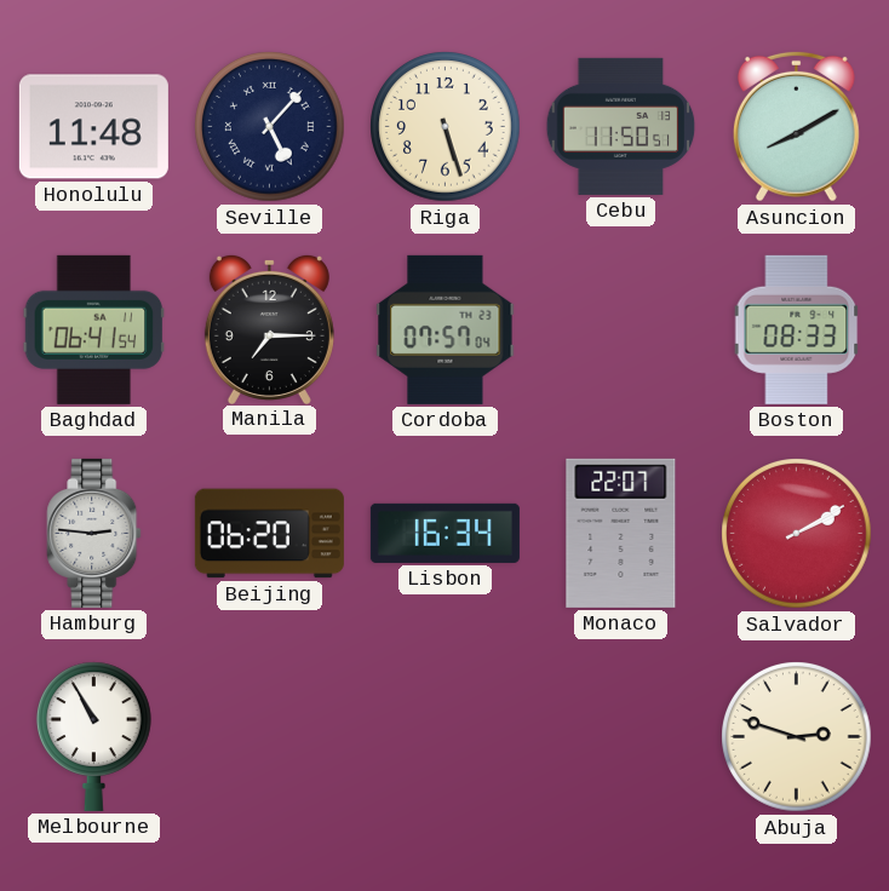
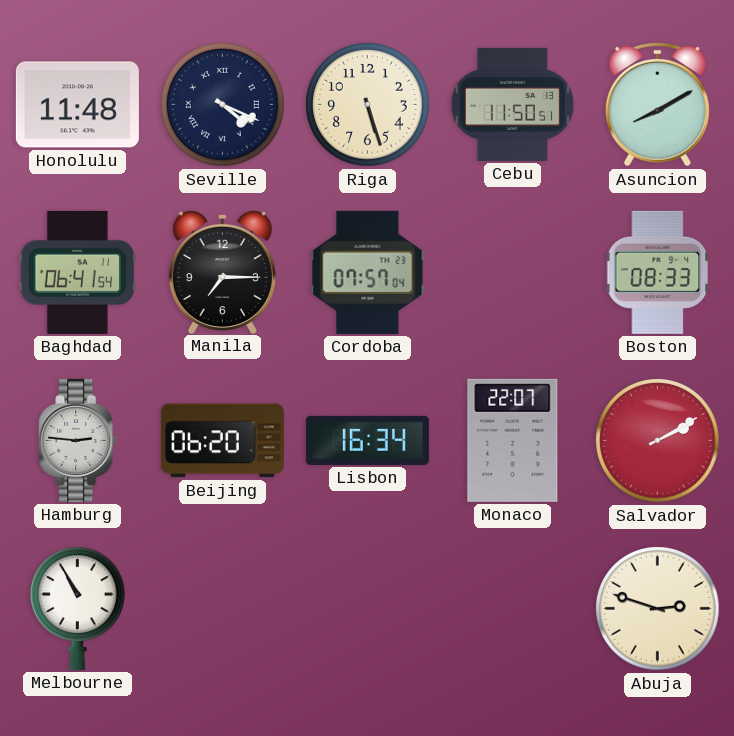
Seville: 5:07 -> 4:19
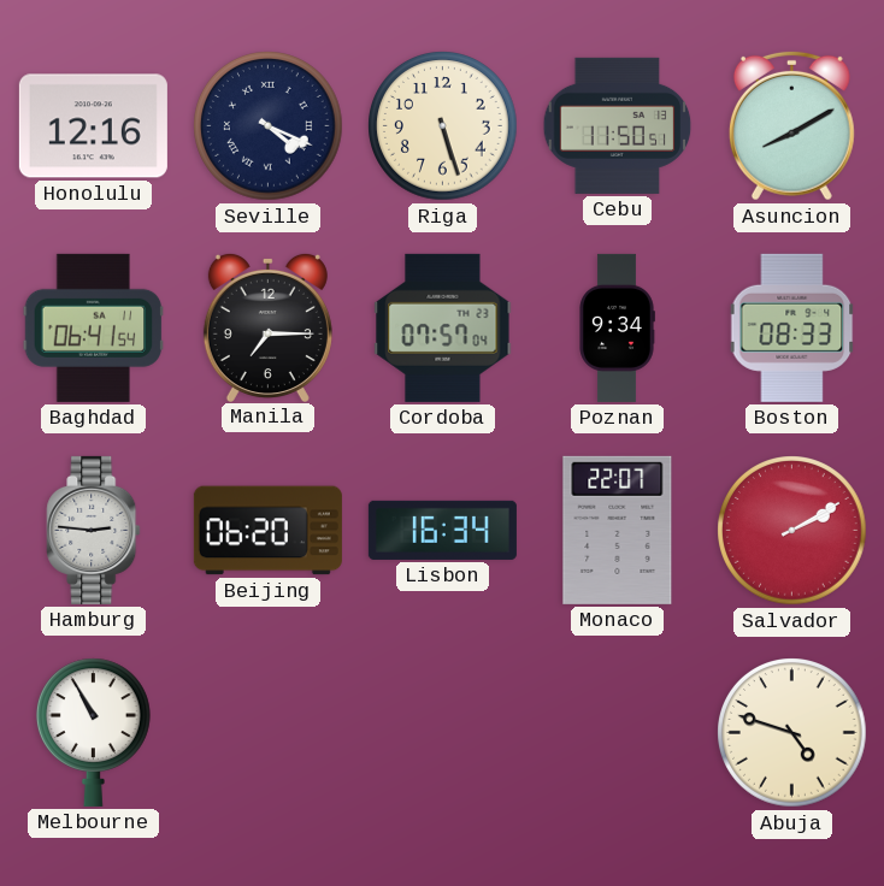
Honolulu: 11:48 -> 12:16
Poznan: none -> 9:34
Abuja: 2:48 -> 4:48
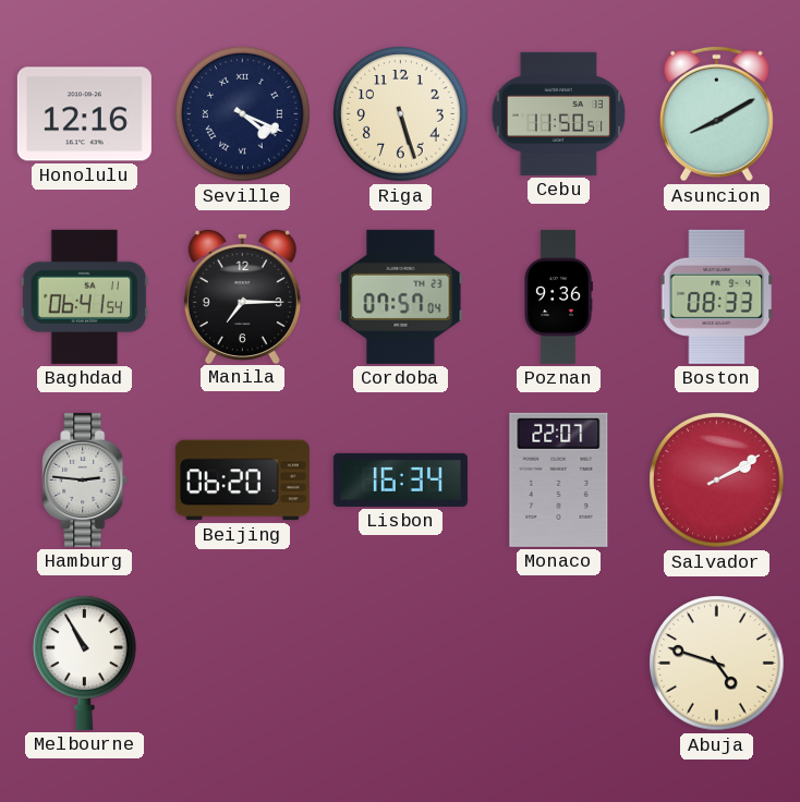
Poznan: 9:34 -> 9:36
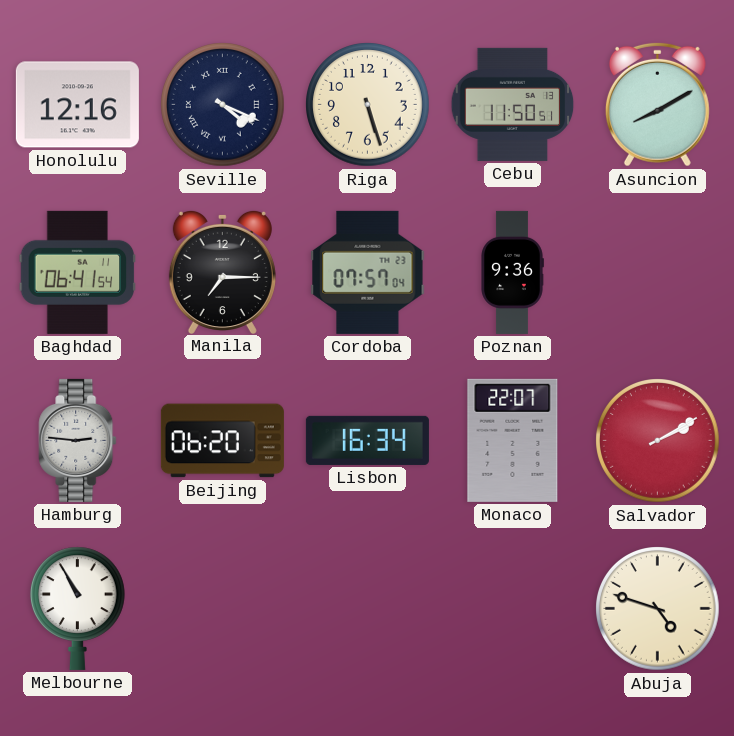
Boston: 08:33 -> none
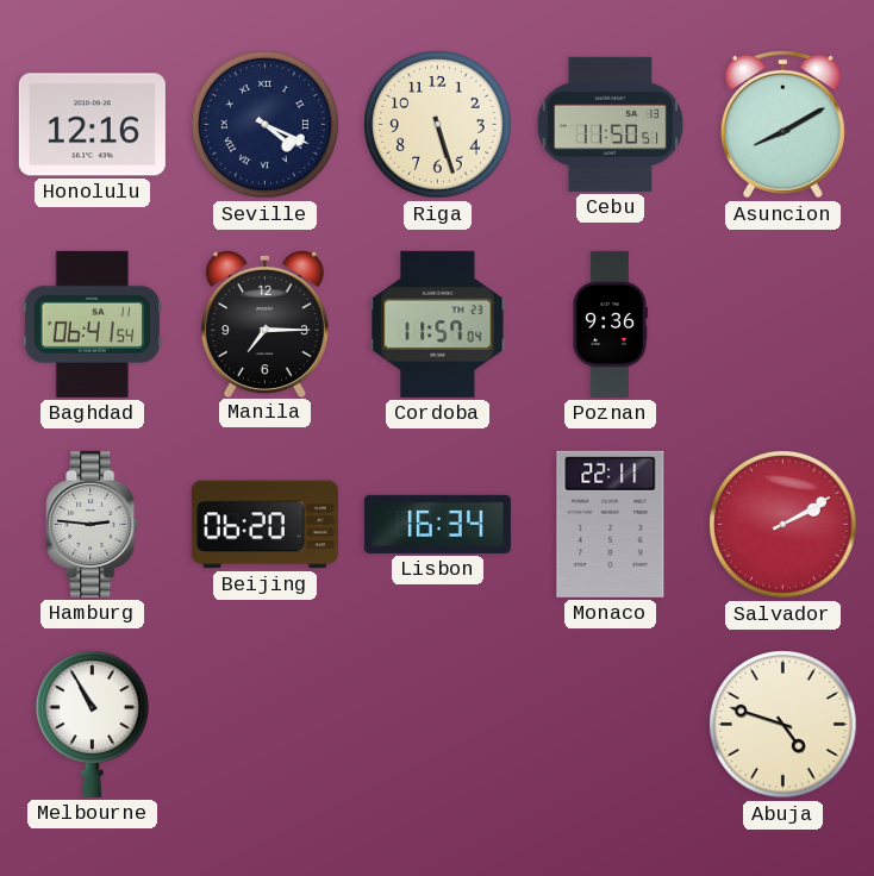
Cordoba: 07:57 -> 11:57
Monaco: 22:07 -> 22:11
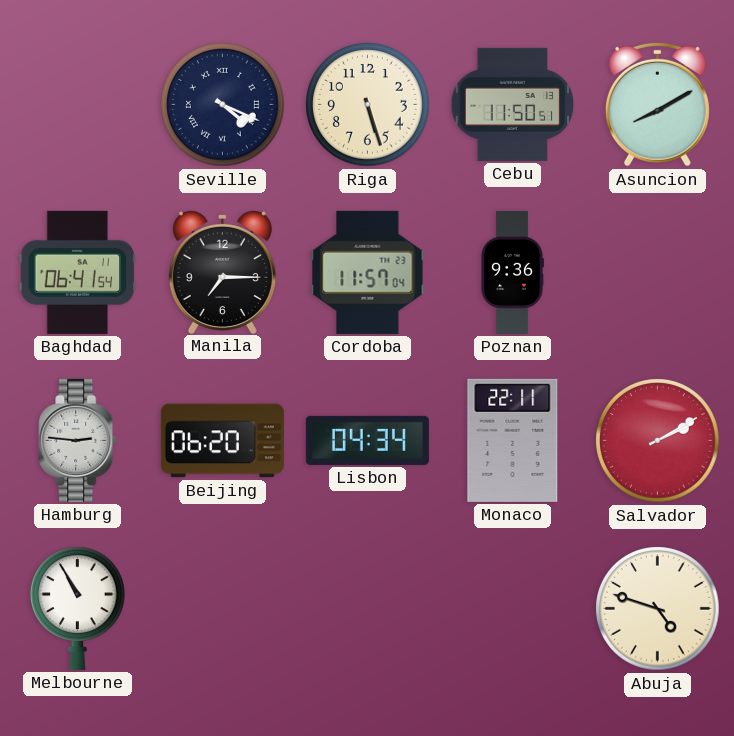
Honolulu: 12:16 -> none
Lisbon: 16:34 -> 04:34
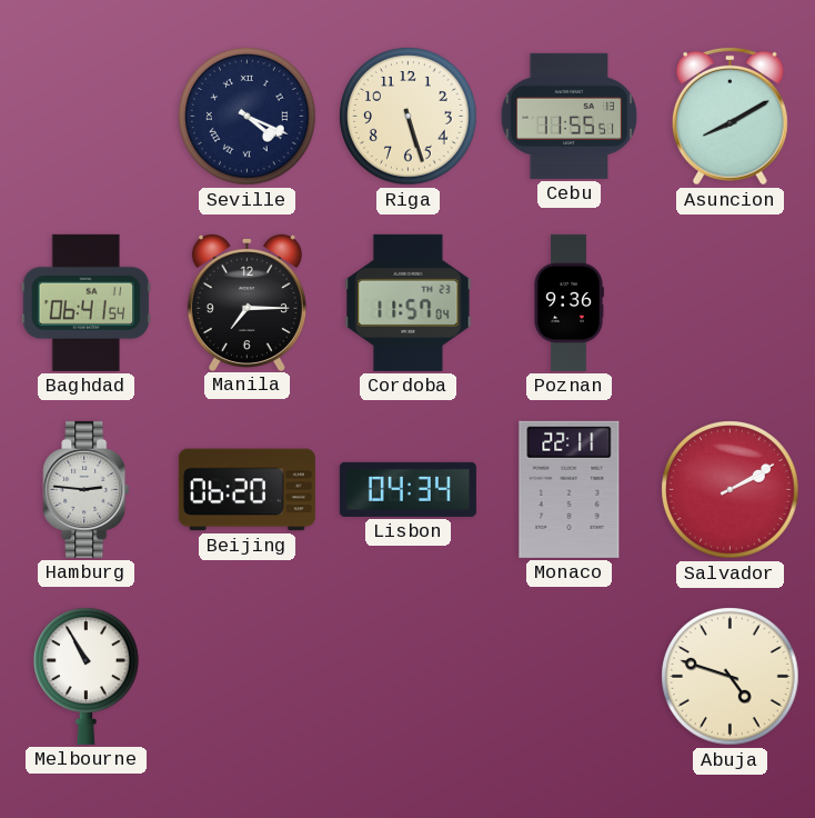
Cebu: 11:50 -> 11:55
